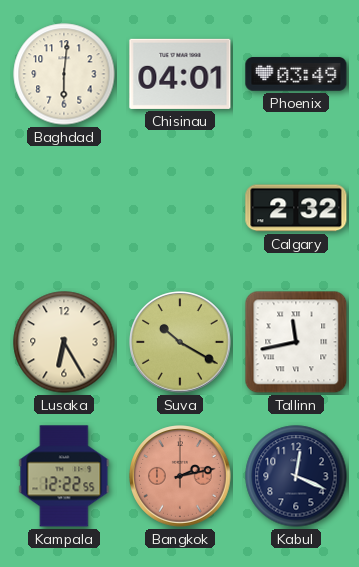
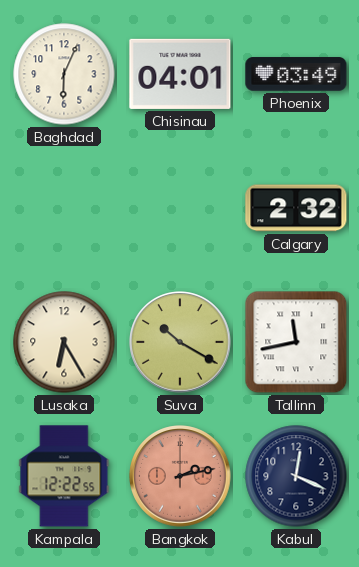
Baghdad: 6:01 -> 6:04
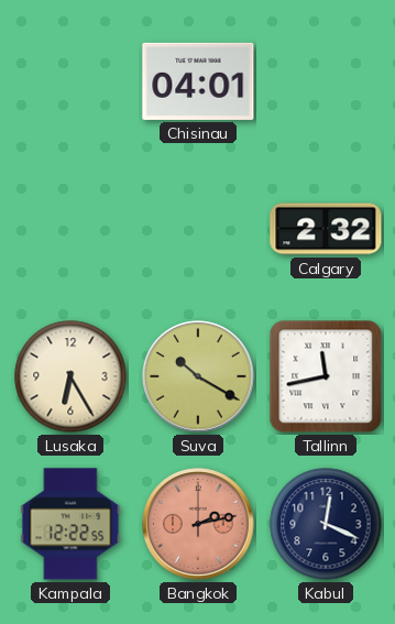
Baghdad: 6:04 -> none
Phoenix: 03:49 -> none
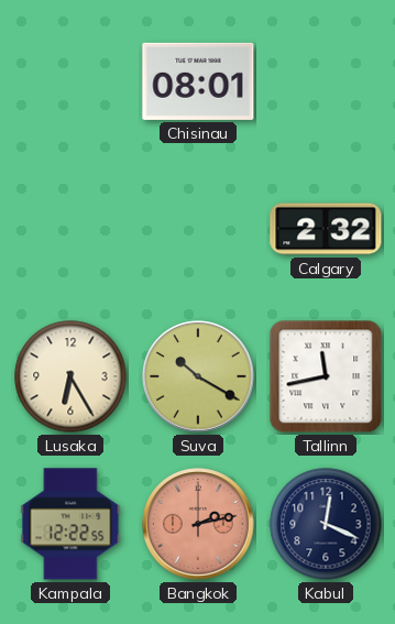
Chisinau: 04:01 -> 08:01
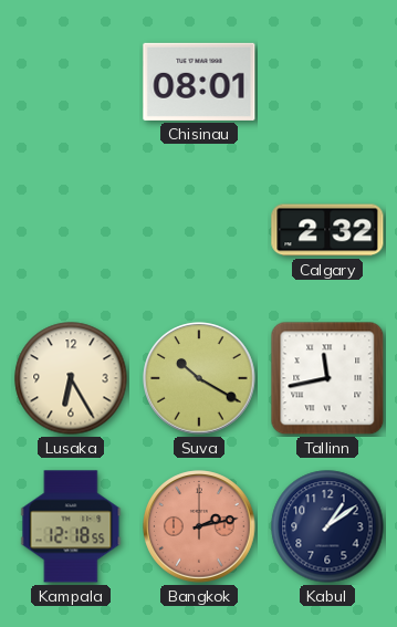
Kampala: 12:22 -> 12:18
Kabul: 12:19 -> 1:09
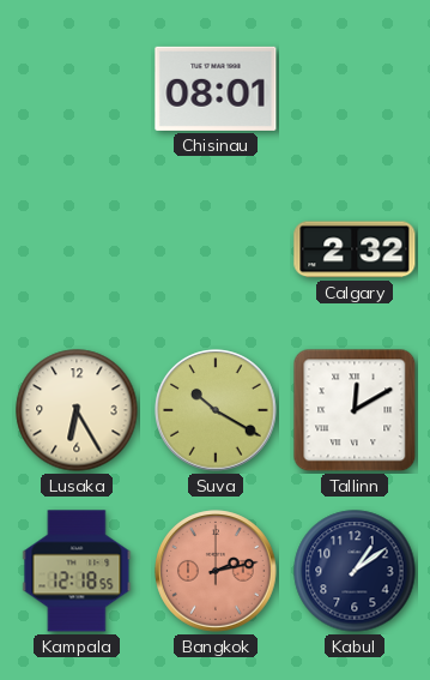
Tallinn: 11:43 -> 12:10
